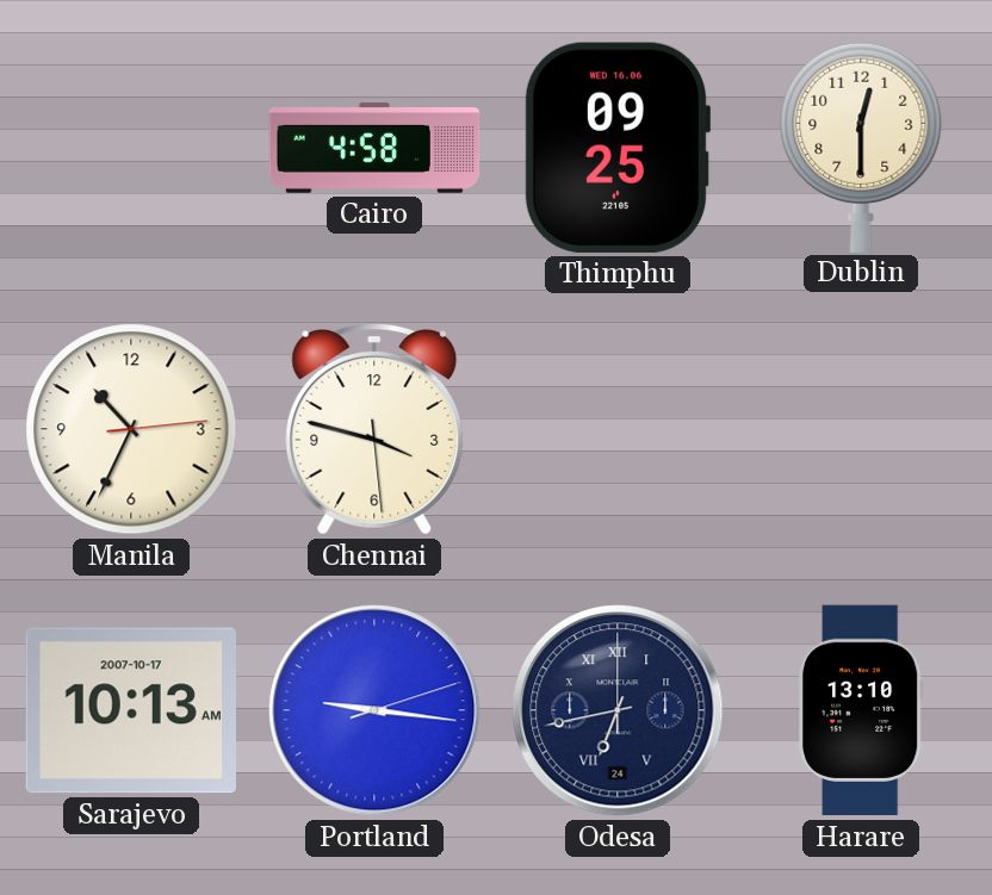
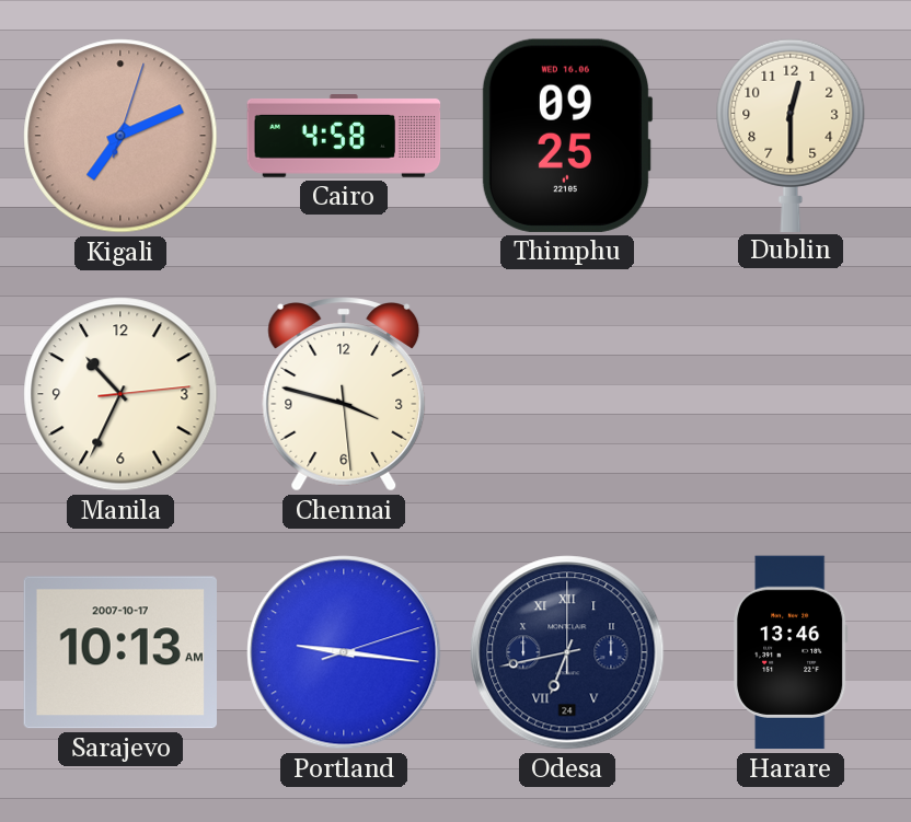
Kigali: none -> 7:11
Harare: 13:10 -> 13:46
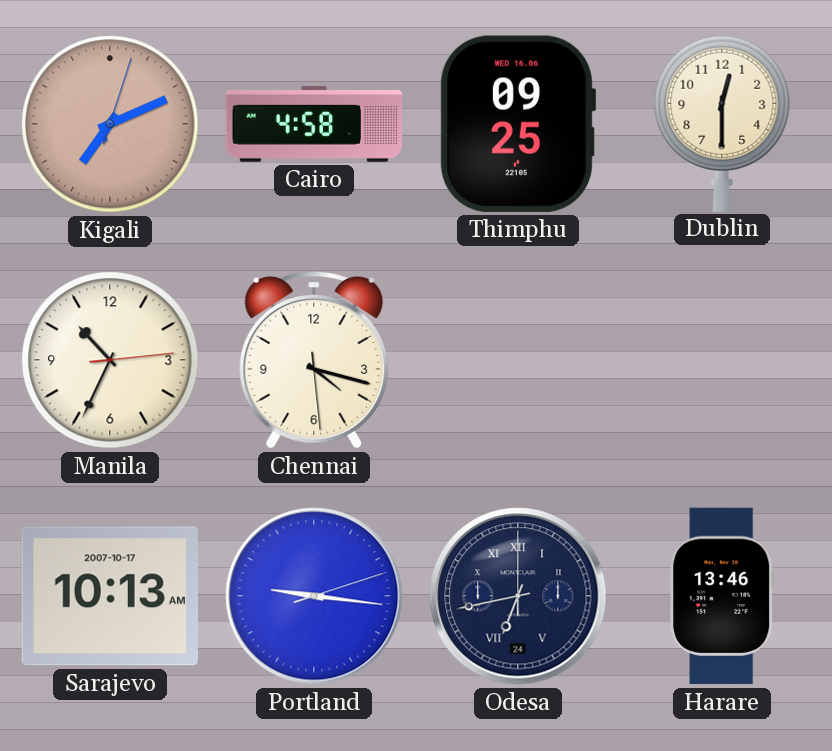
Chennai: 3:47 -> 4:17
